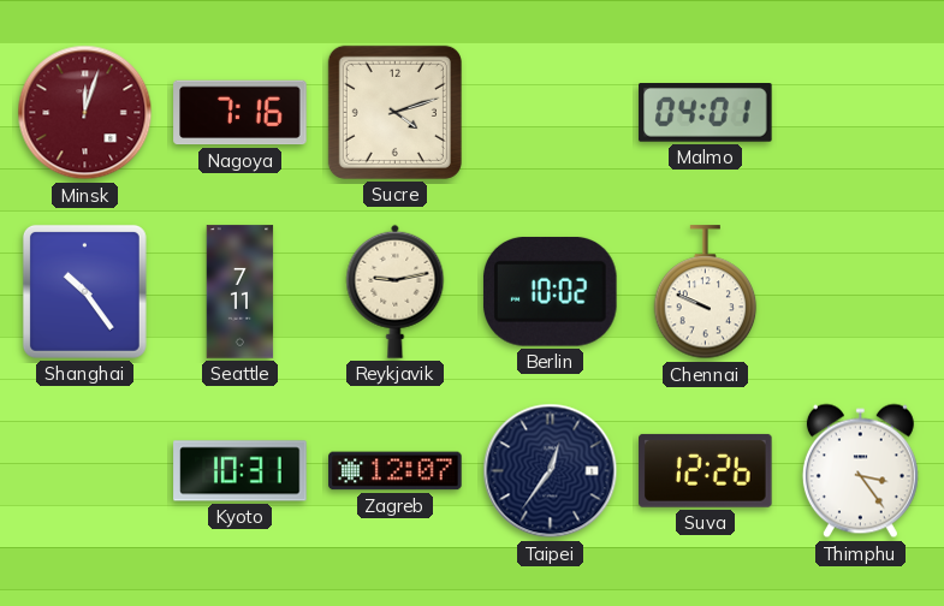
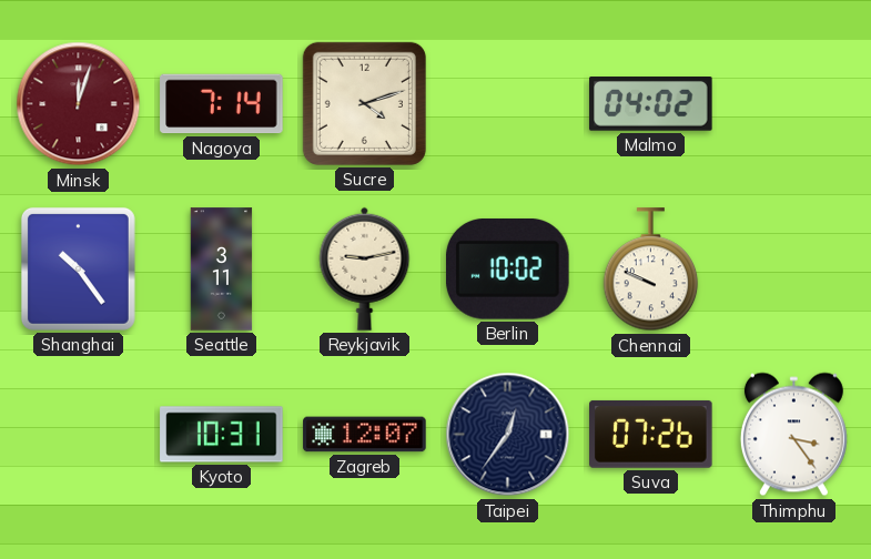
Nagoya: 7:16 -> 7:14
Malmo: 04:01 -> 04:02
Seattle: 7:11 -> 3:11
Suva: 12:26 -> 07:26
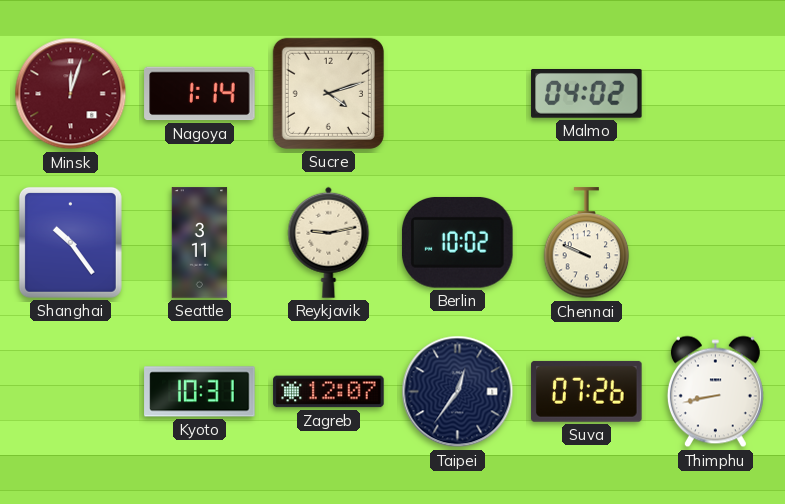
Nagoya: 7:14 -> 1:14
Thimphu: 3:24 -> 8:43
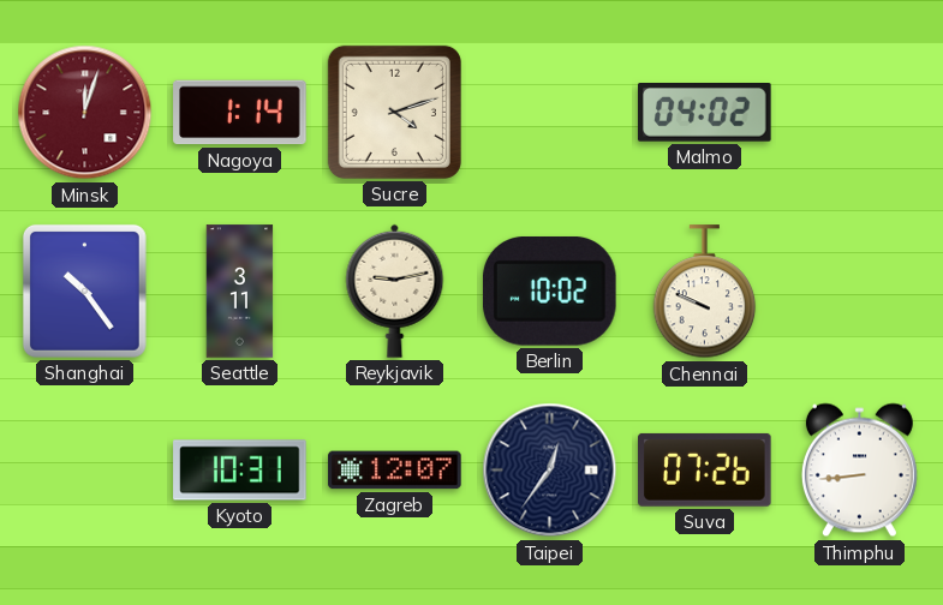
Thimphu: 8:43 -> 8:44
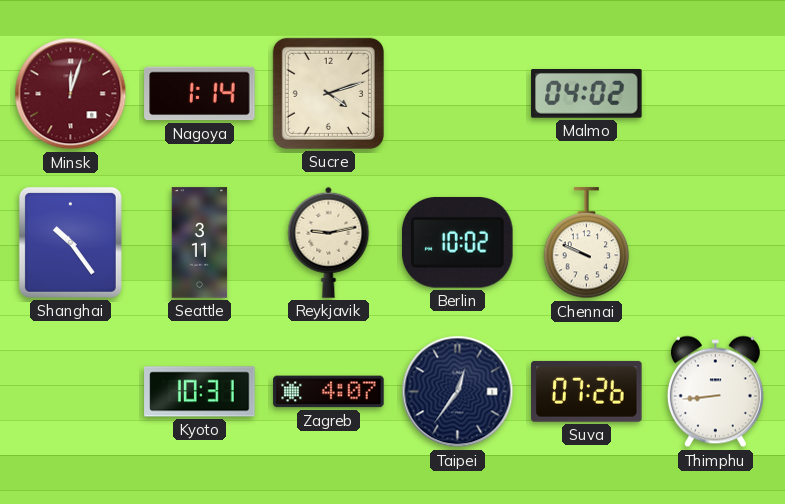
Zagreb: 12:07 -> 4:07
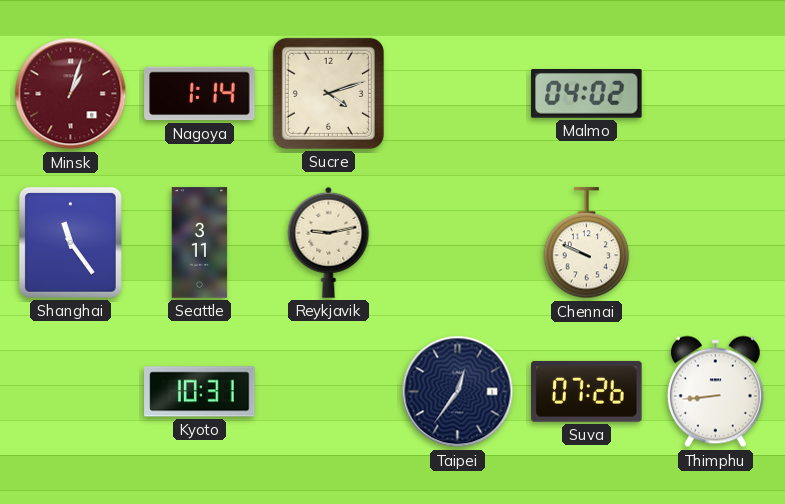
Minsk: 12:03 -> 1:03
Shanghai: 10:24 -> 11:24
Berlin: 10:02 -> none
Zagreb: 4:07 -> none
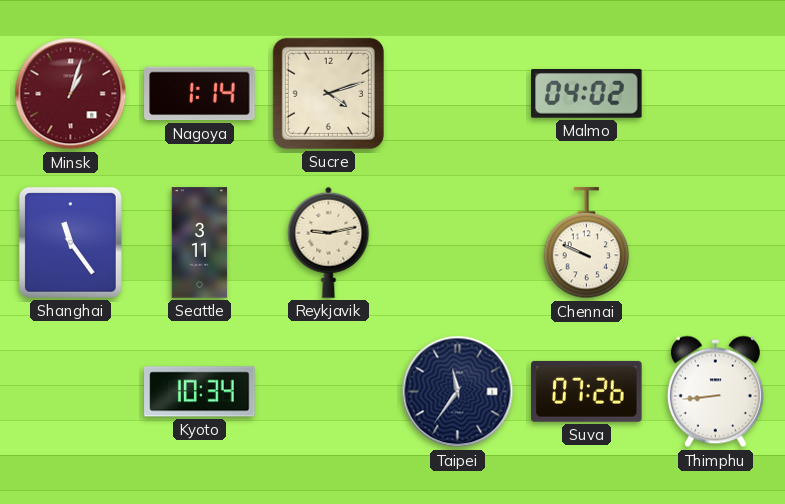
Kyoto: 10:31 -> 10:34
Taipei: 12:36 -> 11:36
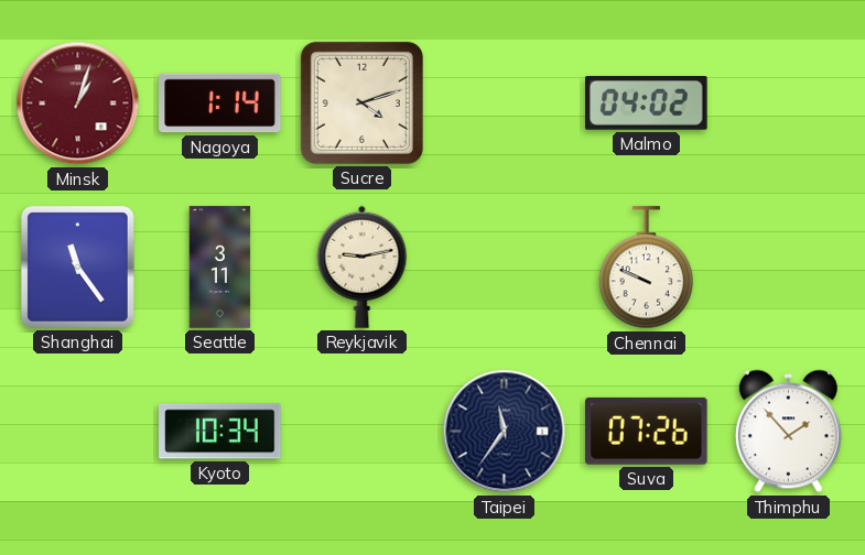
Thimphu: 8:44 -> 1:53
